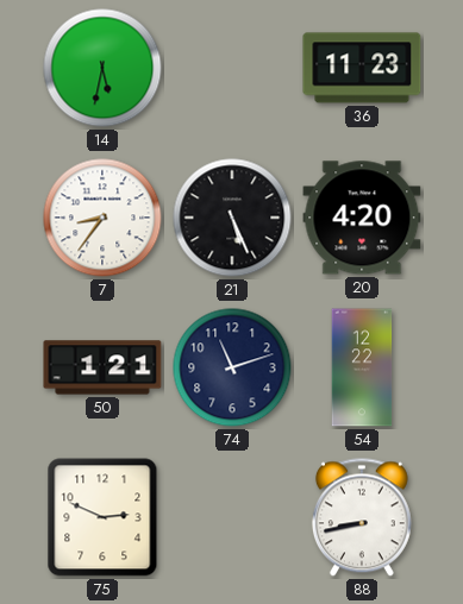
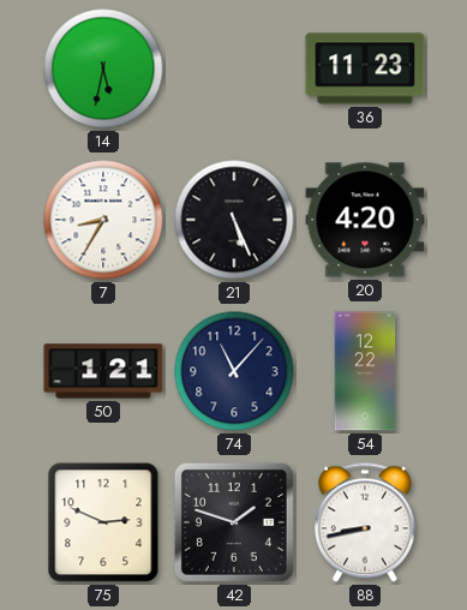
7: 8:36 -> 8:35
74: 11:12 -> 11:07
42: none -> 1:48
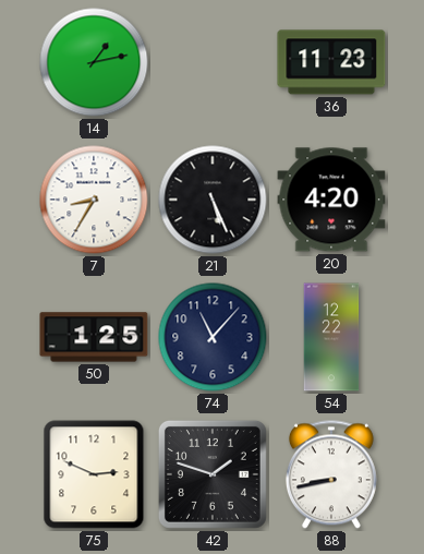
14: 5:32 -> 1:13
50: 1:21 -> 1:25
